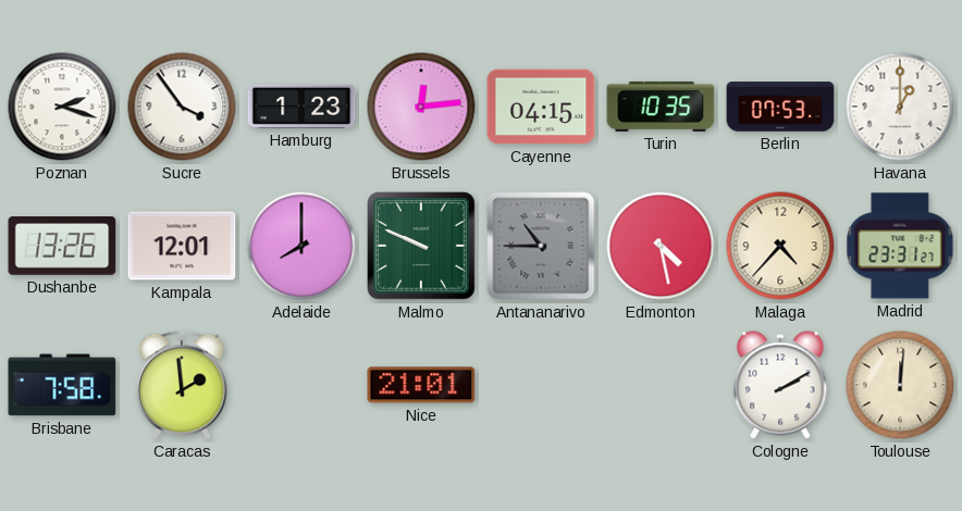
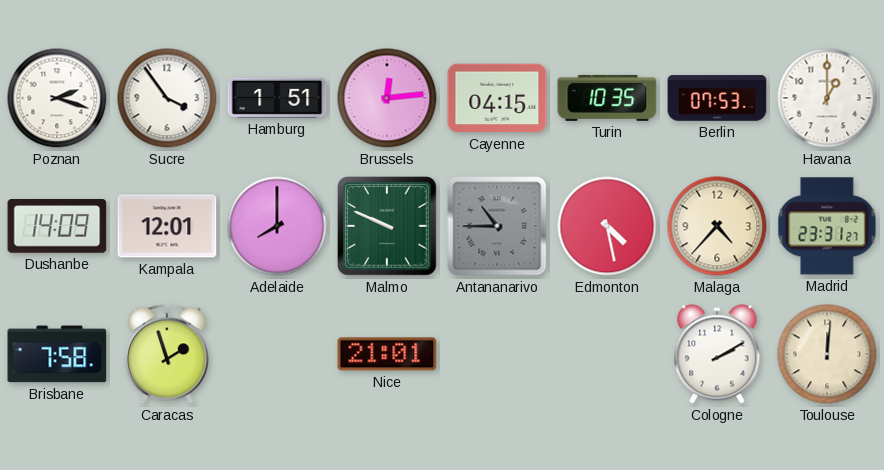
Hamburg: 1:23 -> 1:51
Dushanbe: 13:26 -> 14:09
Caracas: 1:59 -> 1:57
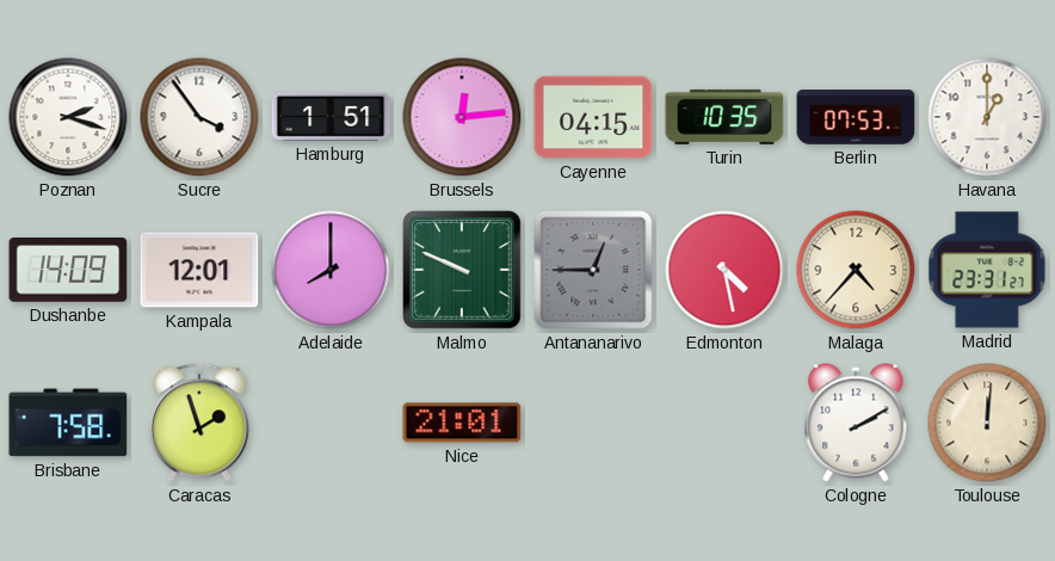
Antananarivo: 10:45 -> 12:45
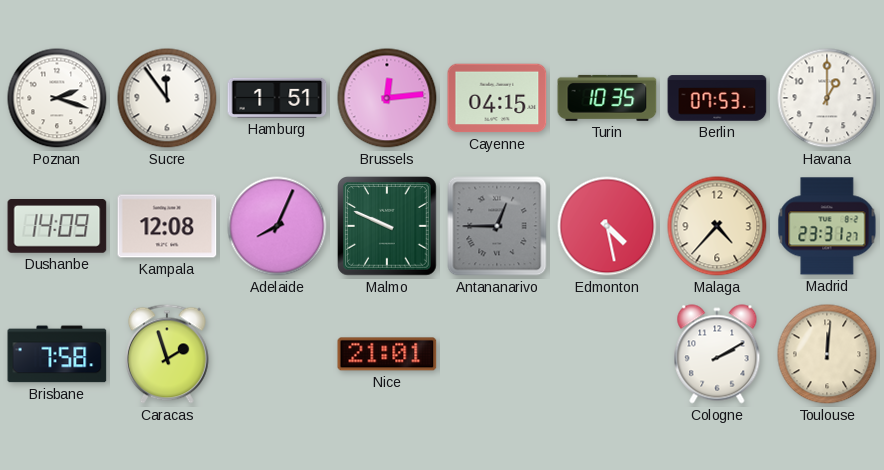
Sucre: 3:54 -> 11:54
Kampala: 12:01 -> 12:08
Adelaide: 8:00 -> 8:04
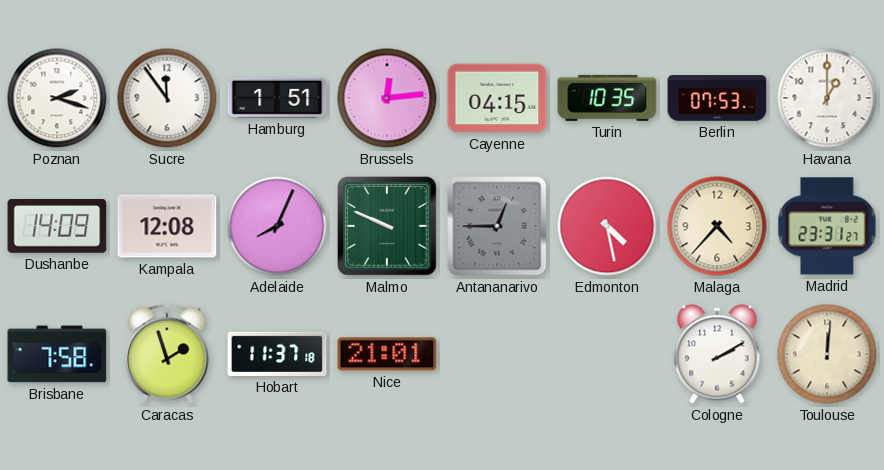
Hobart: none -> 11:37
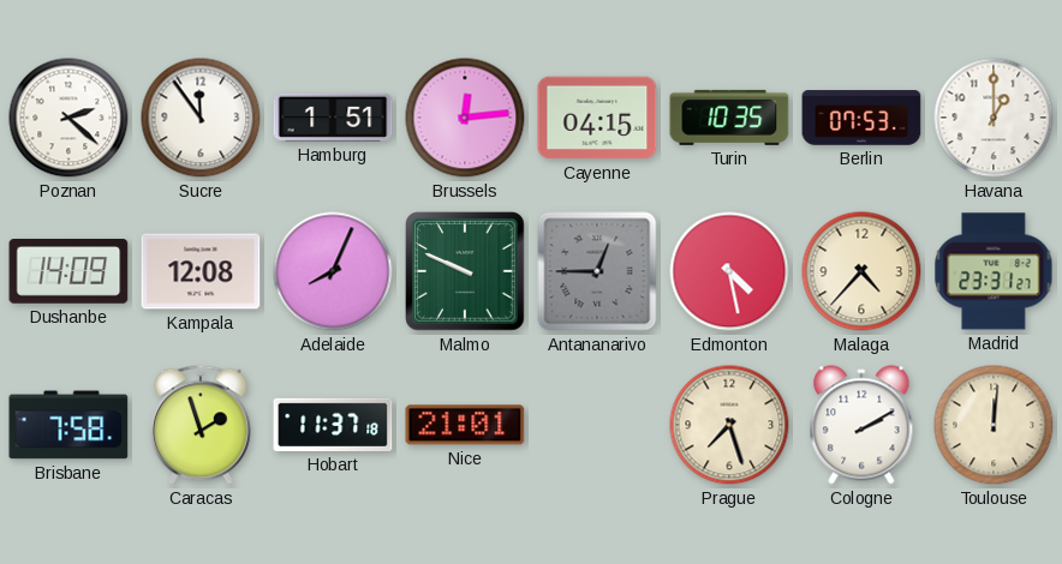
Poznan: 2:18 -> 2:22
Prague: none -> 7:27
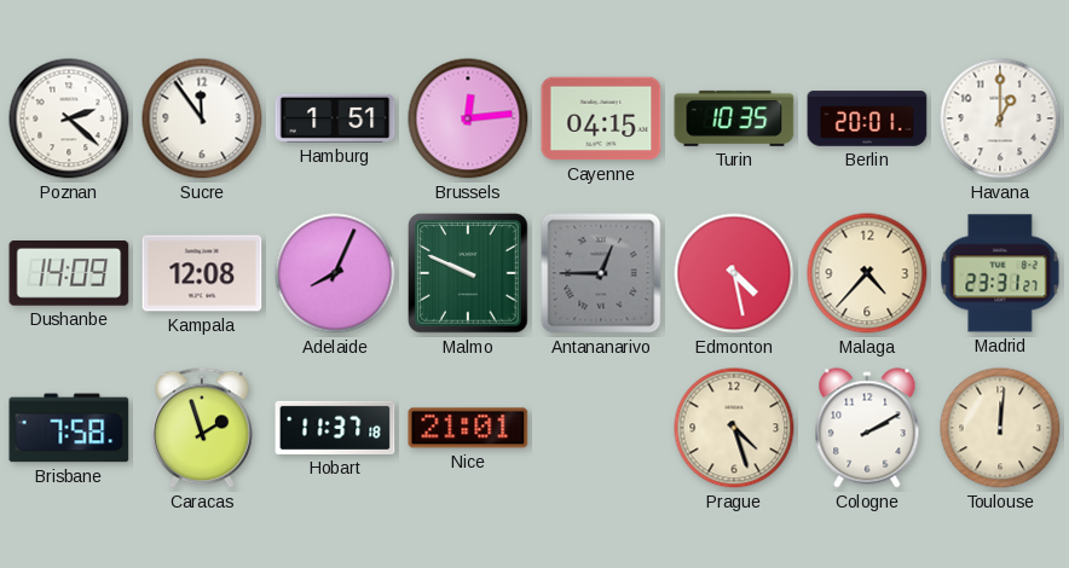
Berlin: 07:53 -> 20:01
Prague: 7:27 -> 4:27
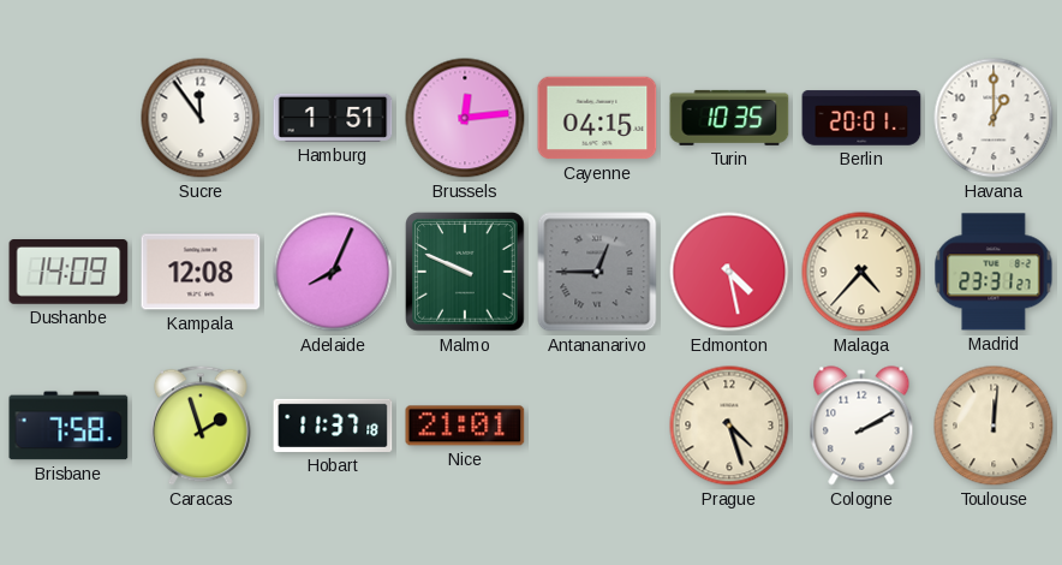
Poznan: 2:22 -> none
